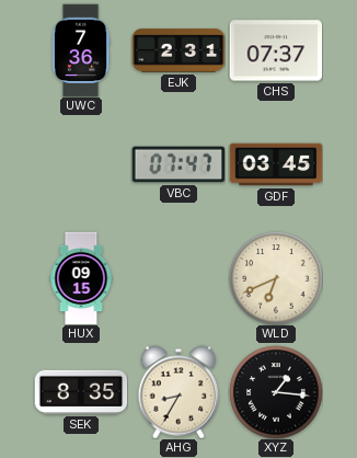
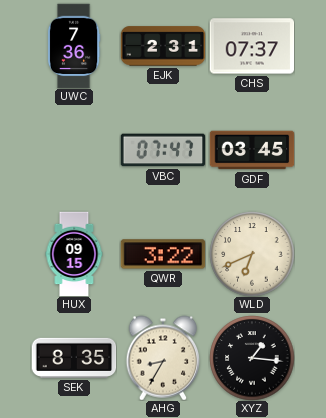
QWR: none -> 3:22
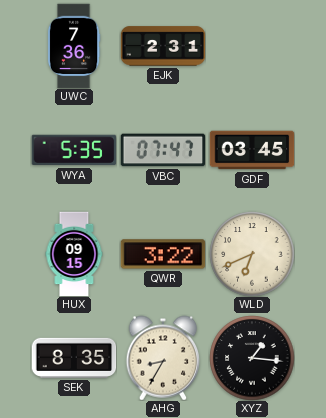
CHS: 07:37 -> none
WYA: none -> 5:35
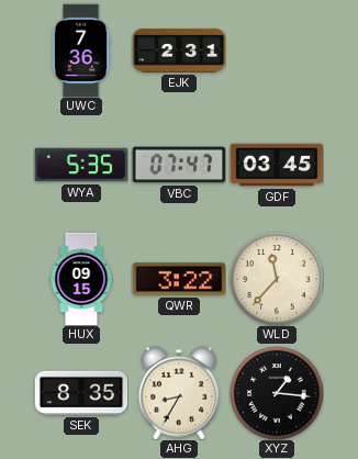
WLD: 6:41 -> 11:37
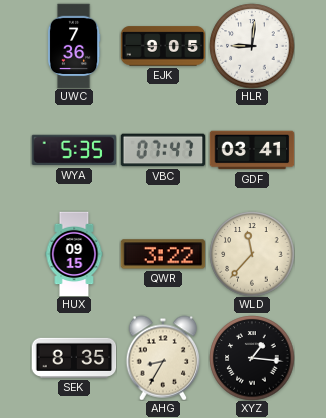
EJK: 2:31 -> 9:05
HLR: none -> 9:01
GDF: 03:45 -> 03:41
